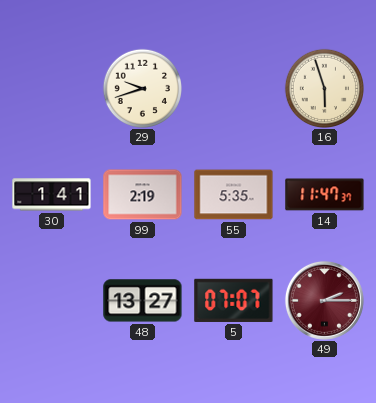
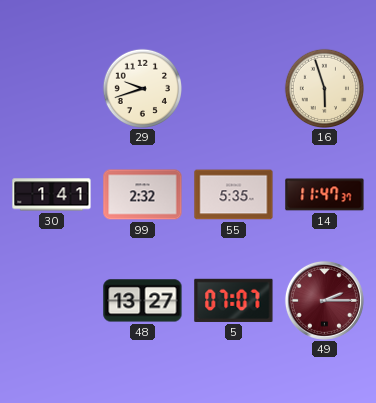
99: 2:19 -> 2:32
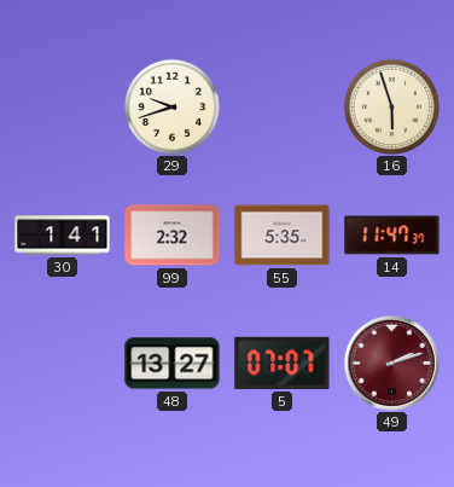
49: 2:15 -> 2:12
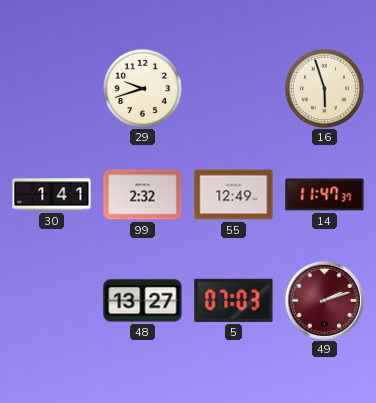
55: 5:35 -> 12:49
5: 07:07 -> 07:03
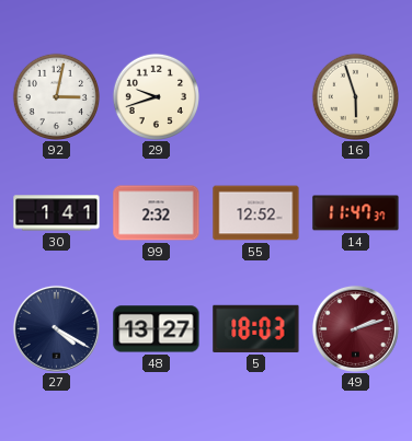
92: none -> 3:02
55: 12:49 -> 12:52
27: none -> 4:20
5: 07:03 -> 18:03
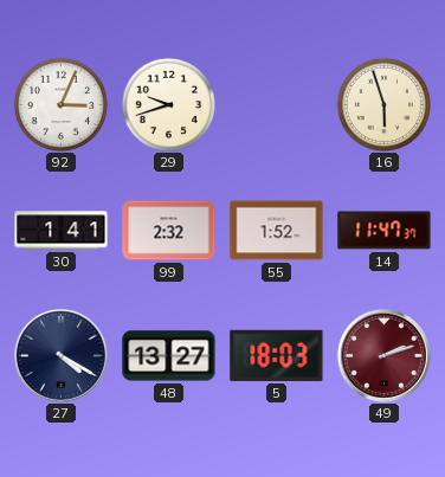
92: 3:02 -> 3:04
55: 12:52 -> 1:52
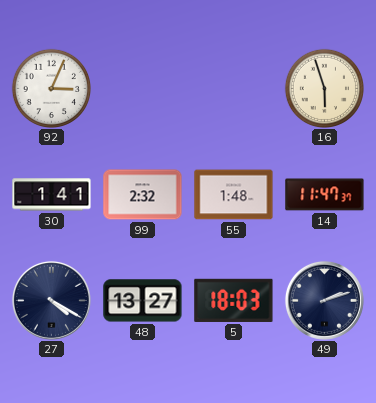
29: 9:42 -> none
55: 1:52 -> 1:48
49 dial: burgundy -> navy
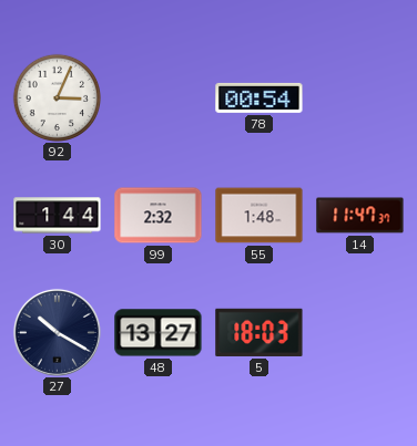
78: none -> 00:54
16: 5:57 -> none
30: 1:41 -> 1:44
27: 4:20 -> 10:20
49: 2:12 -> none
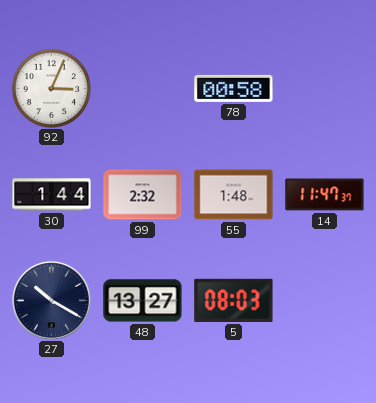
78: 00:54 -> 00:58
5: 18:03 -> 08:03
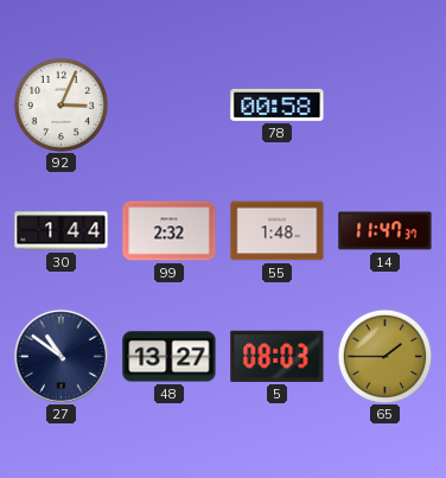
27: 10:20 -> 10:51
65: none -> 1:45
